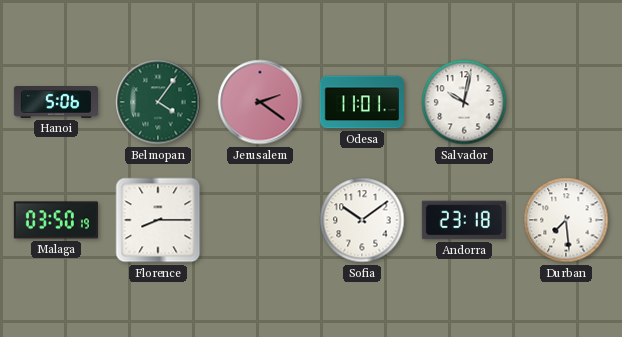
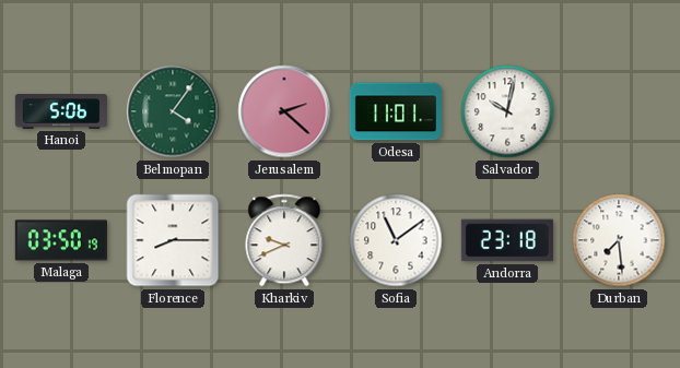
Jerusalem: 2:21 -> 2:22
Kharkiv: none -> 9:41
Sofia: 10:09 -> 11:09
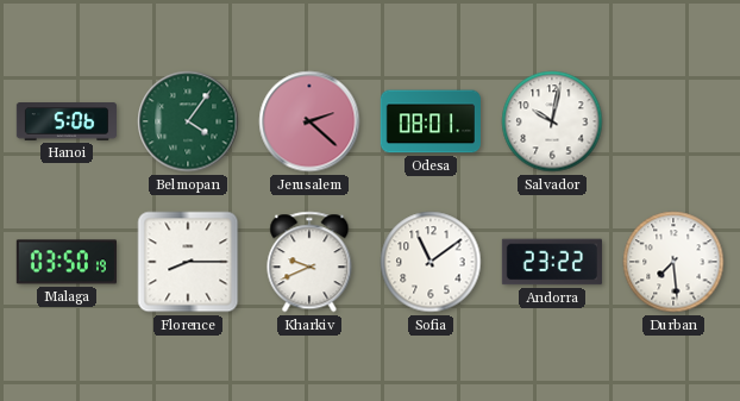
Odesa: 11:01 -> 08:01
Andorra: 23:18 -> 23:22
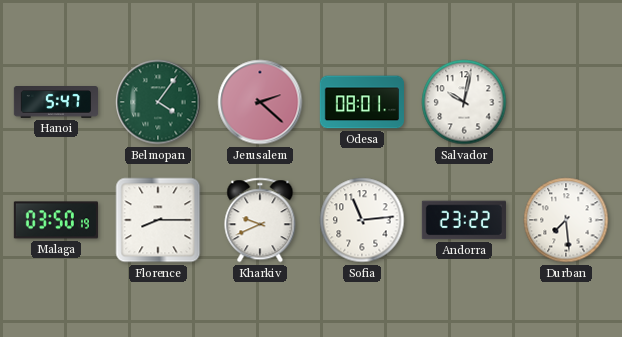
Hanoi: 5:06 -> 5:47
Sofia: 11:09 -> 11:14
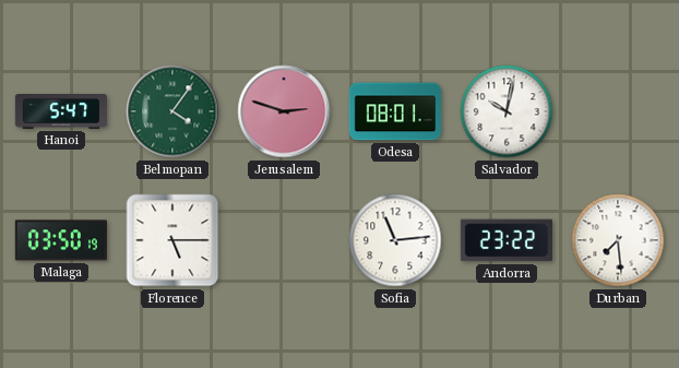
Jerusalem: 2:22 -> 2:48
Florence: 8:15 -> 5:15
Kharkiv: 9:41 -> none
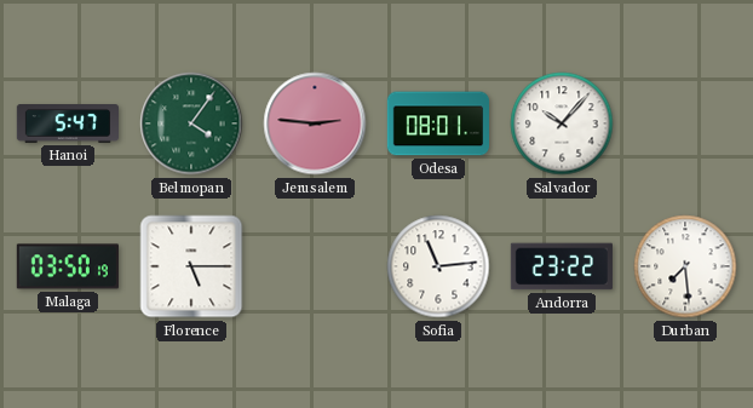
Jerusalem: 2:48 -> 2:46
Salvador: 10:02 -> 10:07
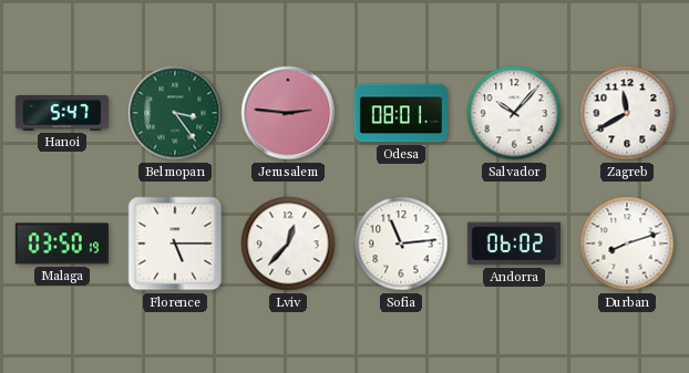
Belmopan: 4:06 -> 3:24
Zagreb: none -> 11:40
Lviv: none -> 12:37
Andorra: 23:22 -> 06:02
Durban: 7:29 -> 8:12
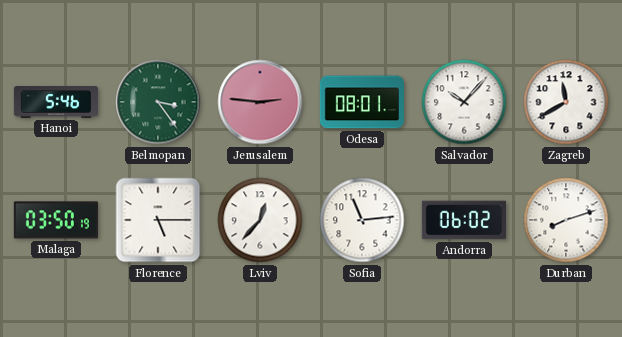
Hanoi: 5:47 -> 5:46
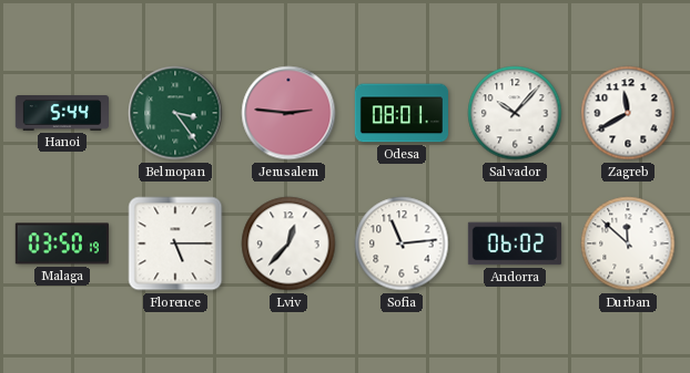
Hanoi: 5:46 -> 5:44
Durban: 8:12 -> 11:52
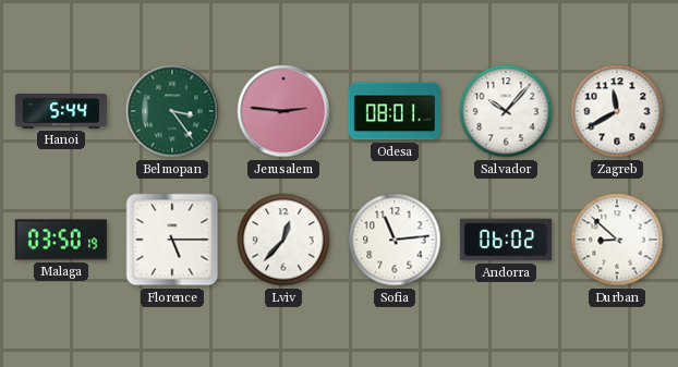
Durban: 11:52 -> 8:52
